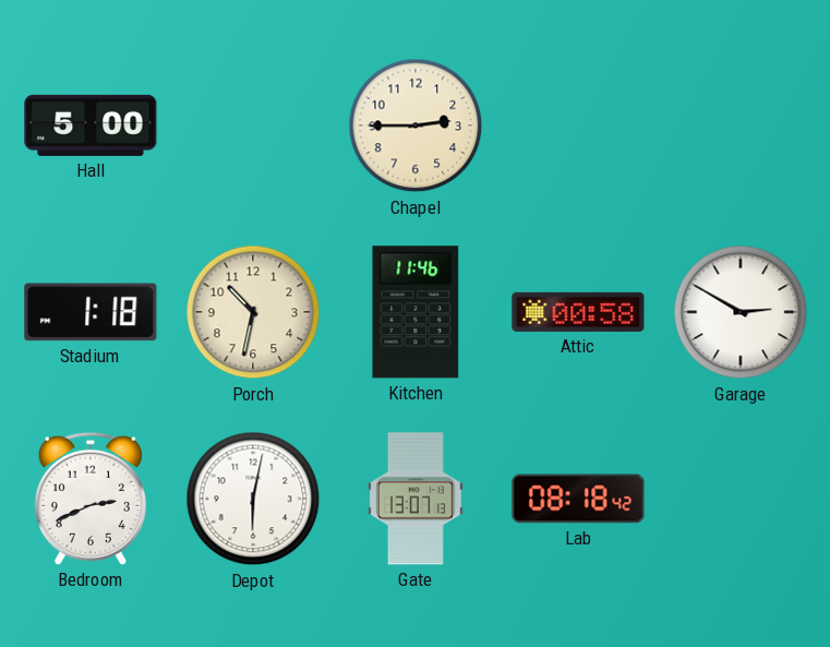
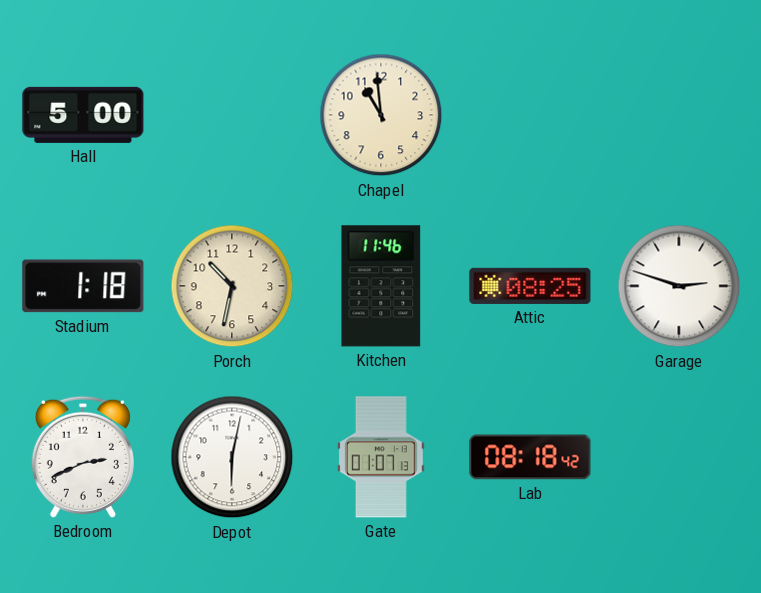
Chapel: 2:45 -> 10:59
Attic: 00:58 -> 08:25
Garage: 2:50 -> 2:48
Gate: 13:07 -> 01:07
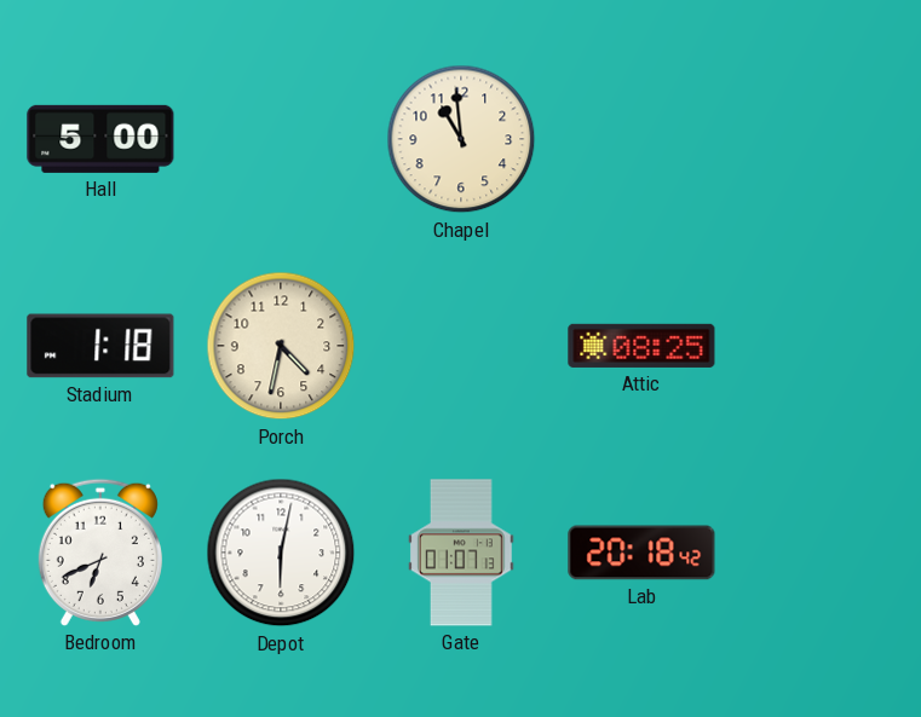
Porch: 10:32 -> 4:32
Kitchen: 11:46 -> none
Garage: 2:48 -> none
Bedroom: 2:41 -> 6:41
Lab: 08:18 -> 20:18
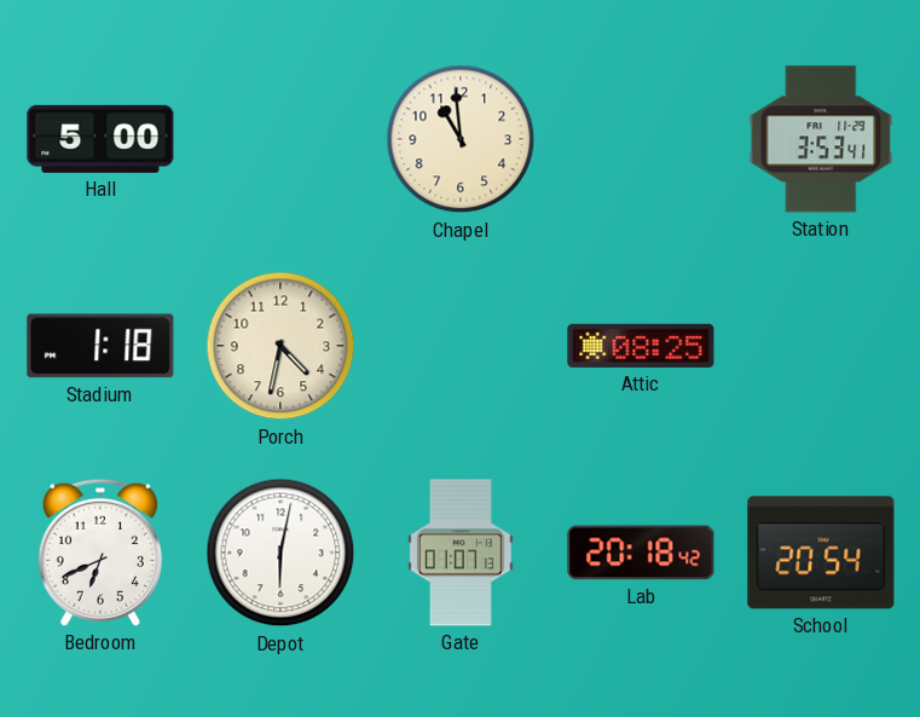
Station: none -> 3:53
School: none -> 20:54
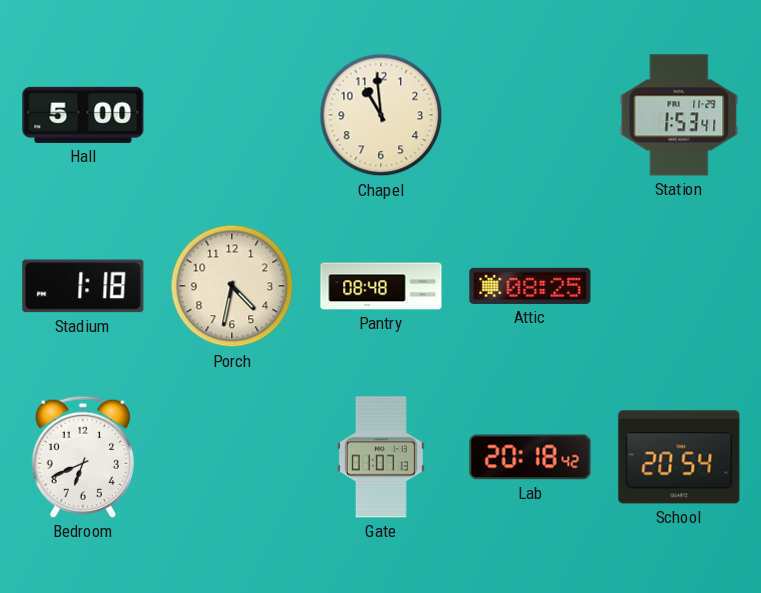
Station: 3:53 -> 1:53
Pantry: none -> 08:48
Depot: 6:02 -> none
